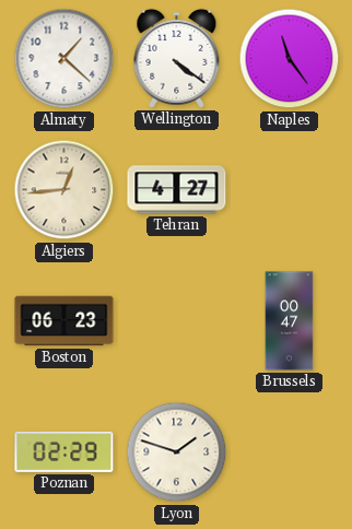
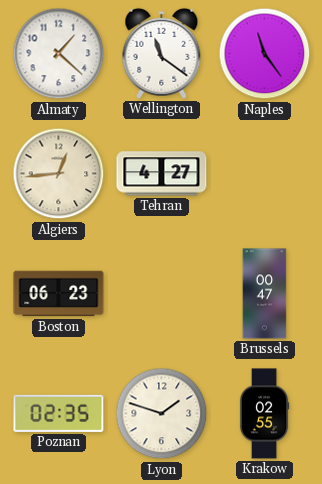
Wellington: 4:21 -> 11:21
Poznan: 02:29 -> 02:35
Krakow: none -> 02:55
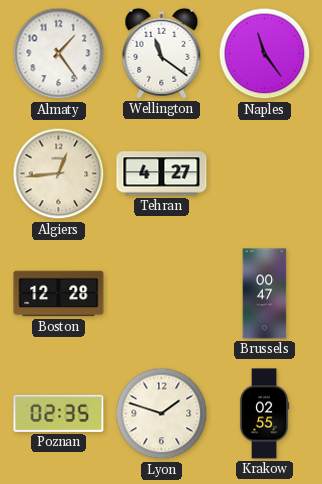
Almaty: 1:22 -> 1:24
Boston: 06:23 -> 12:28
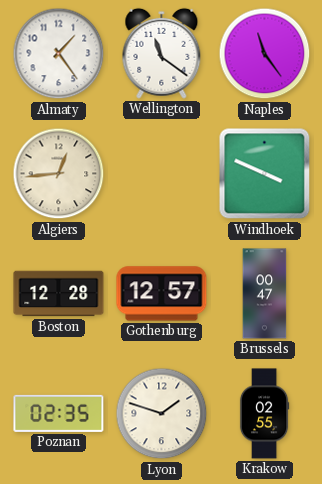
Tehran: 4:27 -> none
Windhoek: none -> 3:49
Gothenburg: none -> 12:57
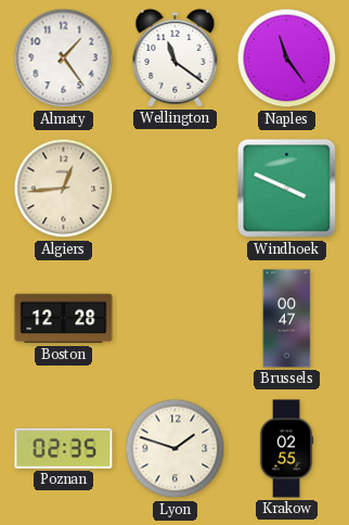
Gothenburg: 12:57 -> none
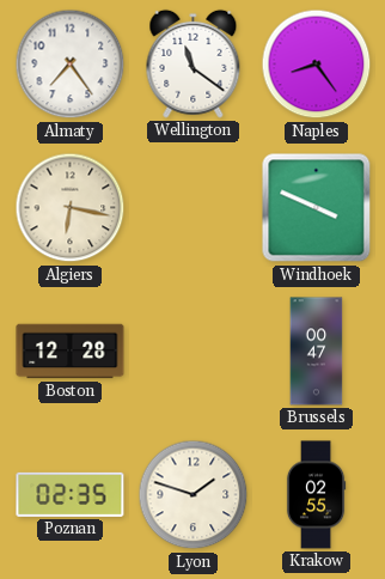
Almaty: 1:24 -> 7:24
Naples: 11:24 -> 8:24
Algiers: 12:44 -> 6:17
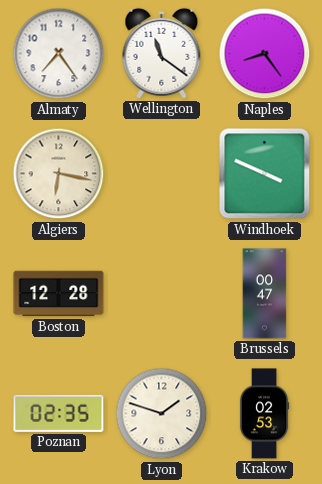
Krakow: 02:55 -> 02:53
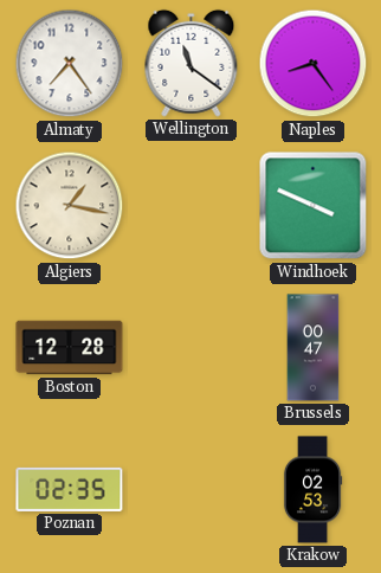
Algiers: 6:17 -> 1:17
Lyon: 1:48 -> none
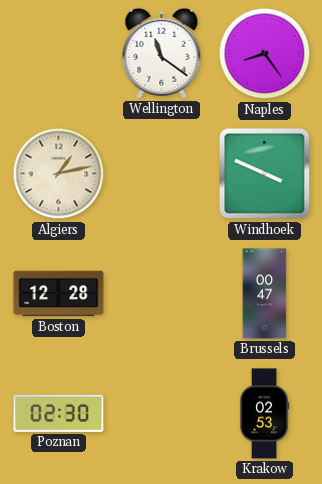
Almaty: 7:24 -> none
Algiers: 1:17 -> 1:13
Poznan: 02:35 -> 02:30
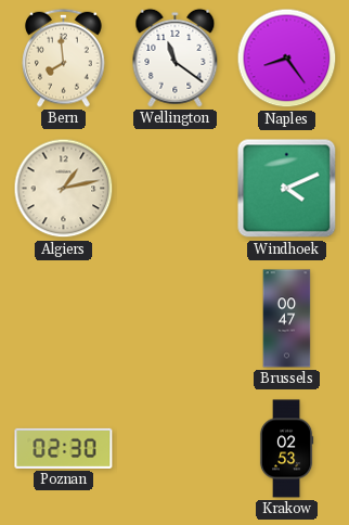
Bern: none -> 7:59
Windhoek: 3:49 -> 4:11
Boston: 12:28 -> none
